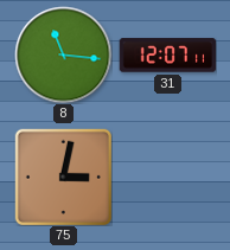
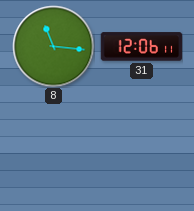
31: 12:07 -> 12:06
75: 3:02 -> none
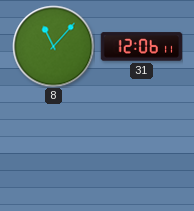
8: 11:16 -> 11:07
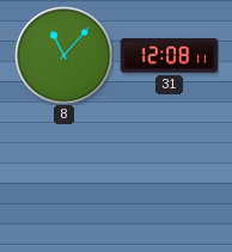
31: 12:06 -> 12:08
